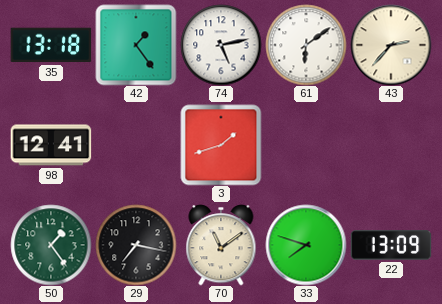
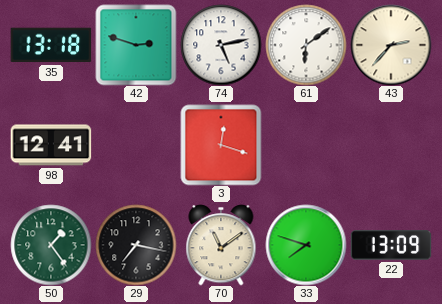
42: 1:24 -> 2:48
3: 1:42 -> 12:18
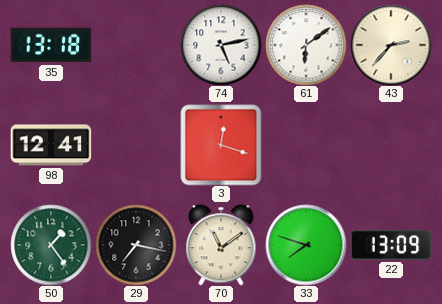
42: 2:48 -> none
